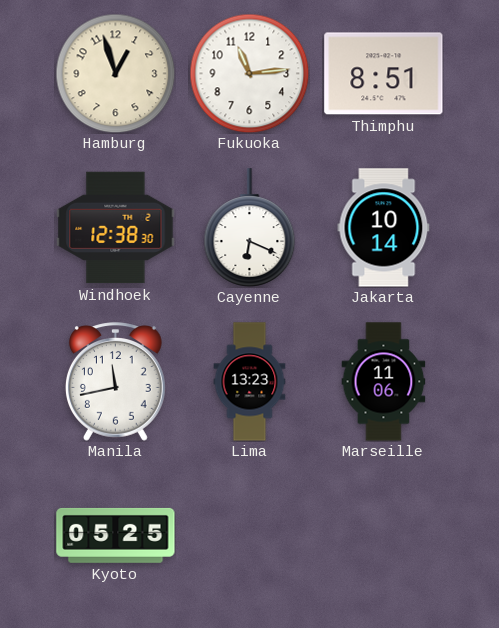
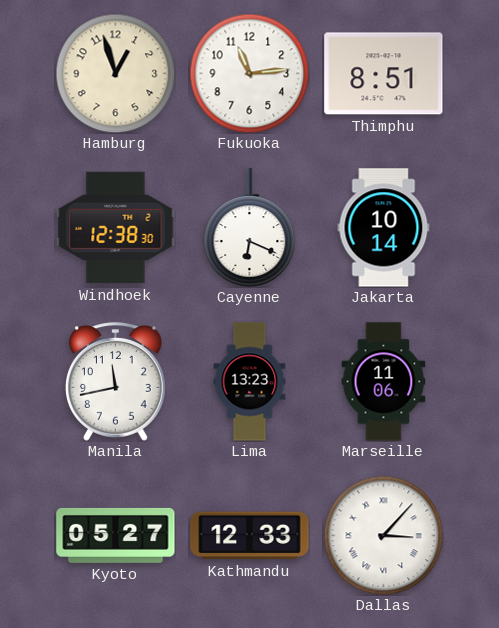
Kyoto: 05:25 -> 05:27
Kathmandu: none -> 12:33
Dallas: none -> 3:07
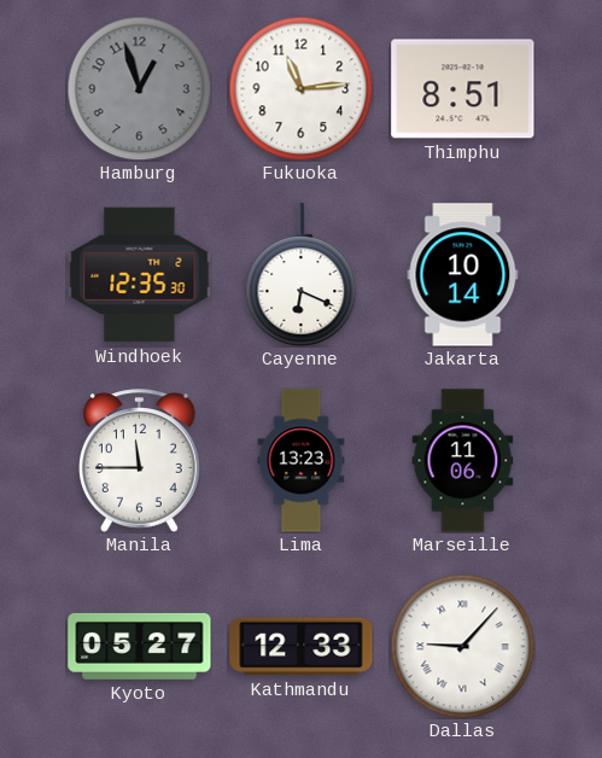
Hamburg dial: cream -> grey
Windhoek: 12:38 -> 12:35
Manila: 11:43 -> 11:45
Dallas: 3:07 -> 9:07
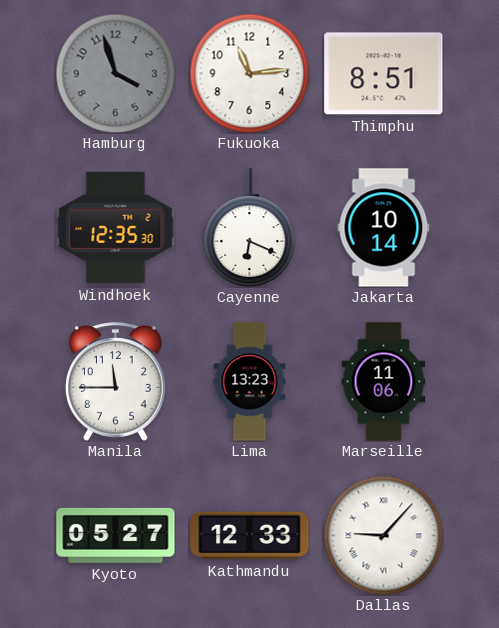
Hamburg: 12:57 -> 3:57
